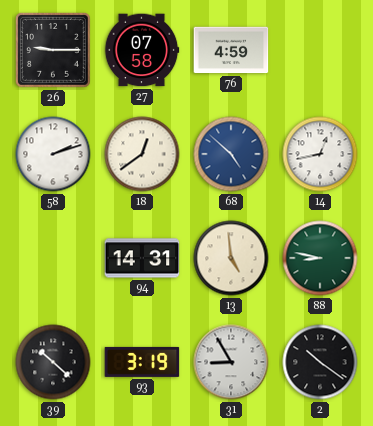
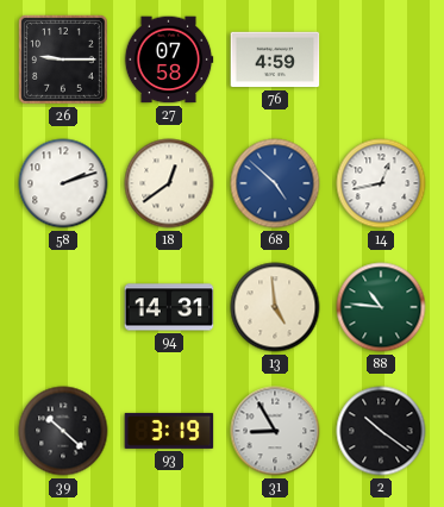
88: 8:47 -> 10:46
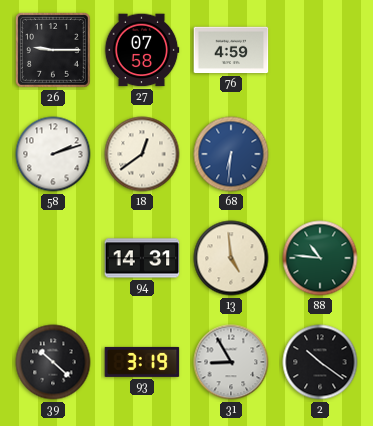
68: 4:52 -> 6:31
14: 12:43 -> none
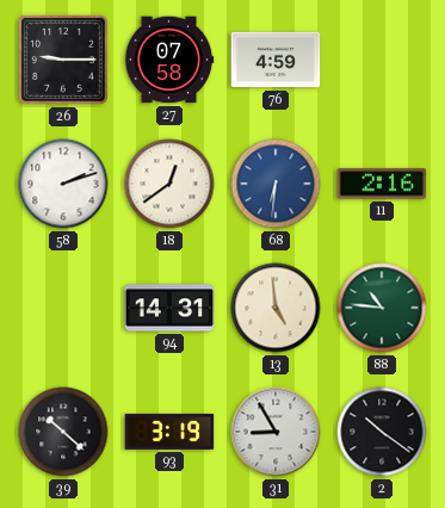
11: none -> 2:16
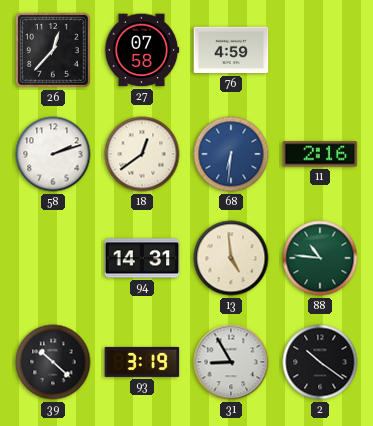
26: 9:15 -> 12:37
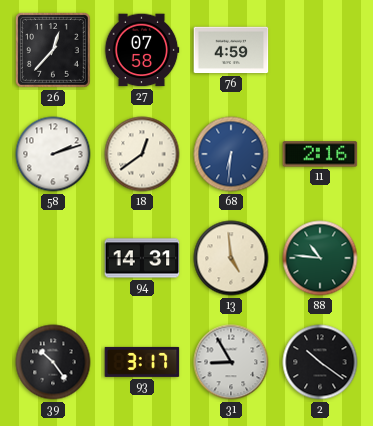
39: 10:22 -> 10:24
93: 3:19 -> 3:17
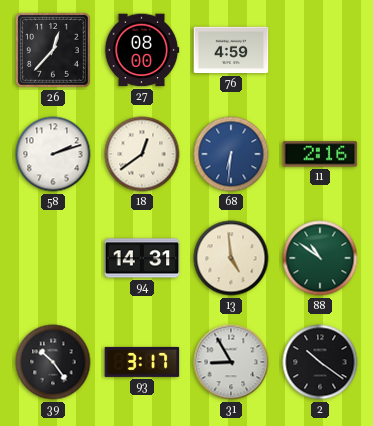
27: 07:58 -> 08:00
88: 10:46 -> 10:51
